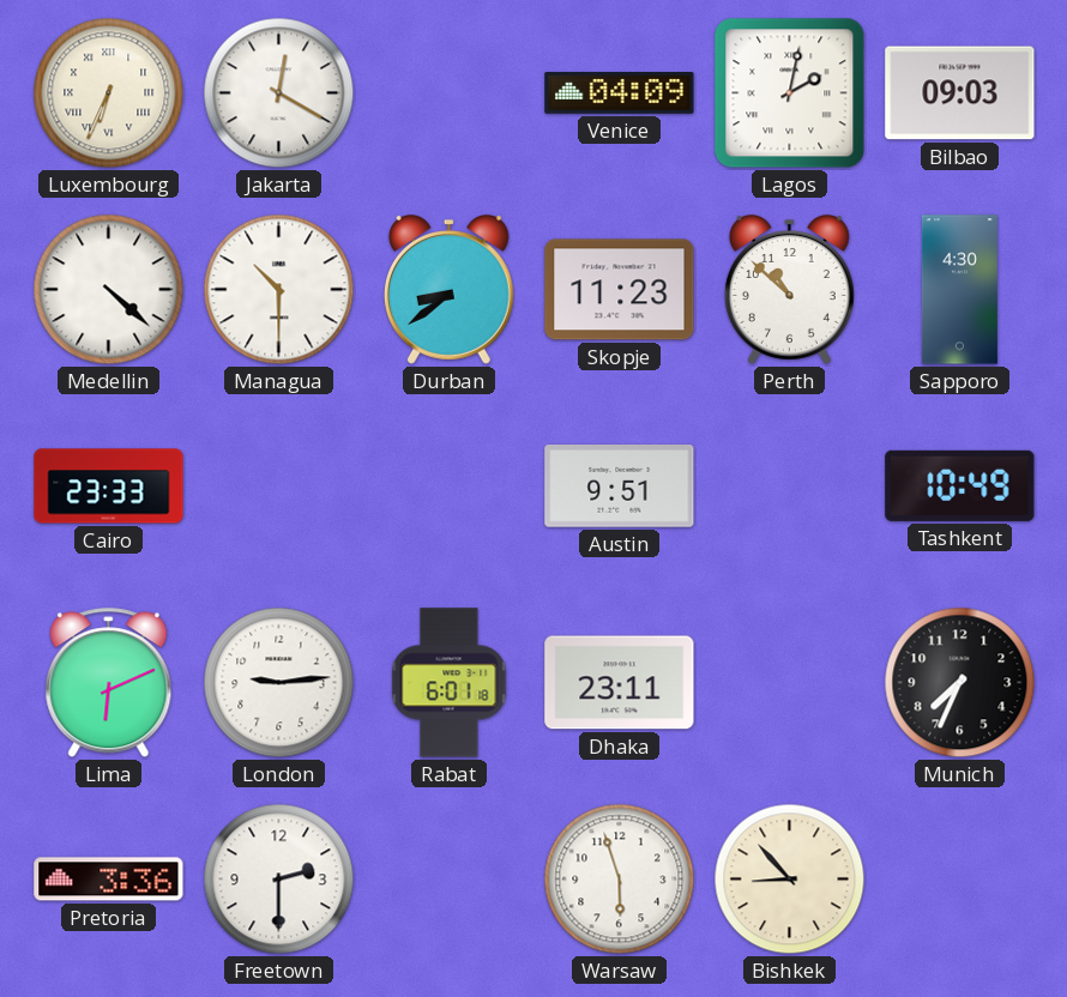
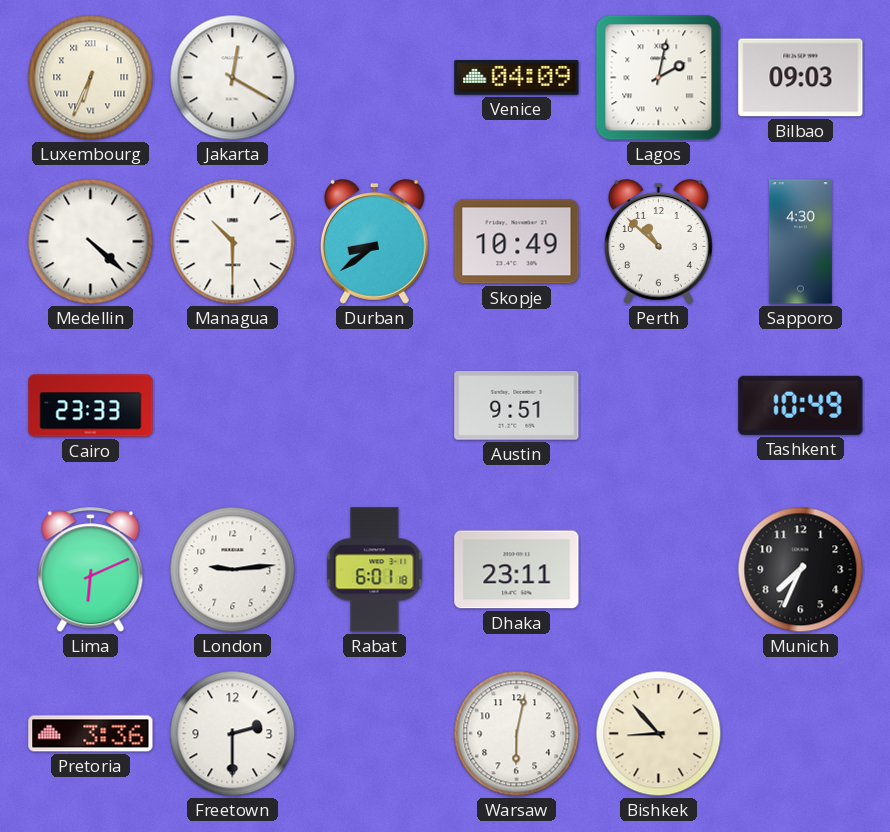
Skopje: 11:23 -> 10:49
Warsaw: 5:57 -> 6:02
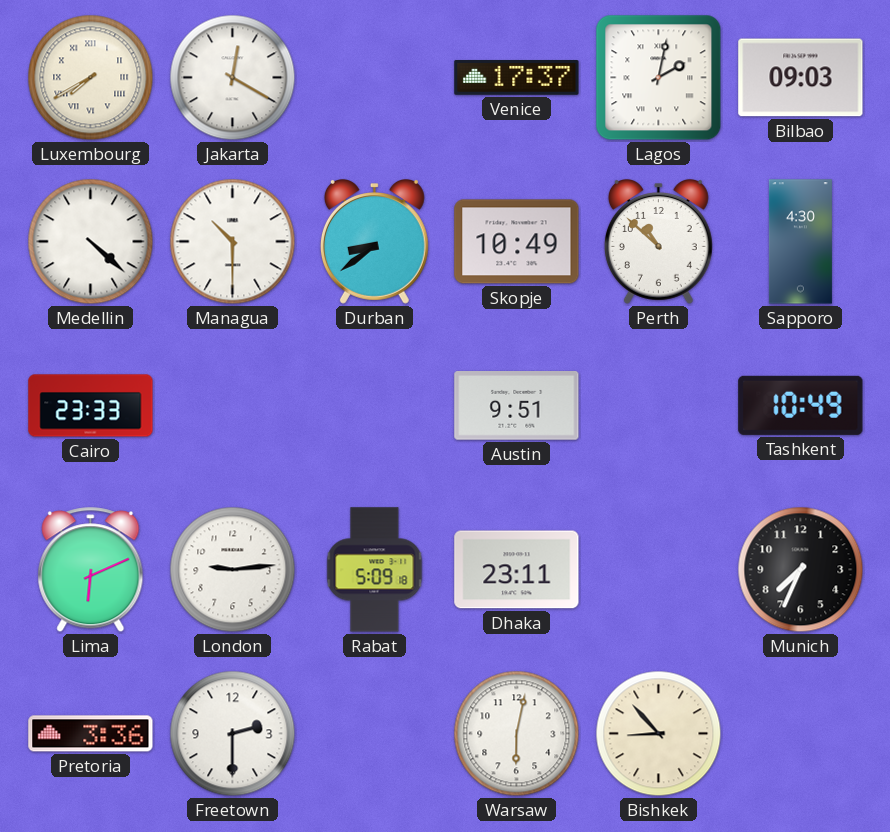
Luxembourg: 6:34 -> 7:40
Venice: 04:09 -> 17:37
Rabat: 6:01 -> 5:09
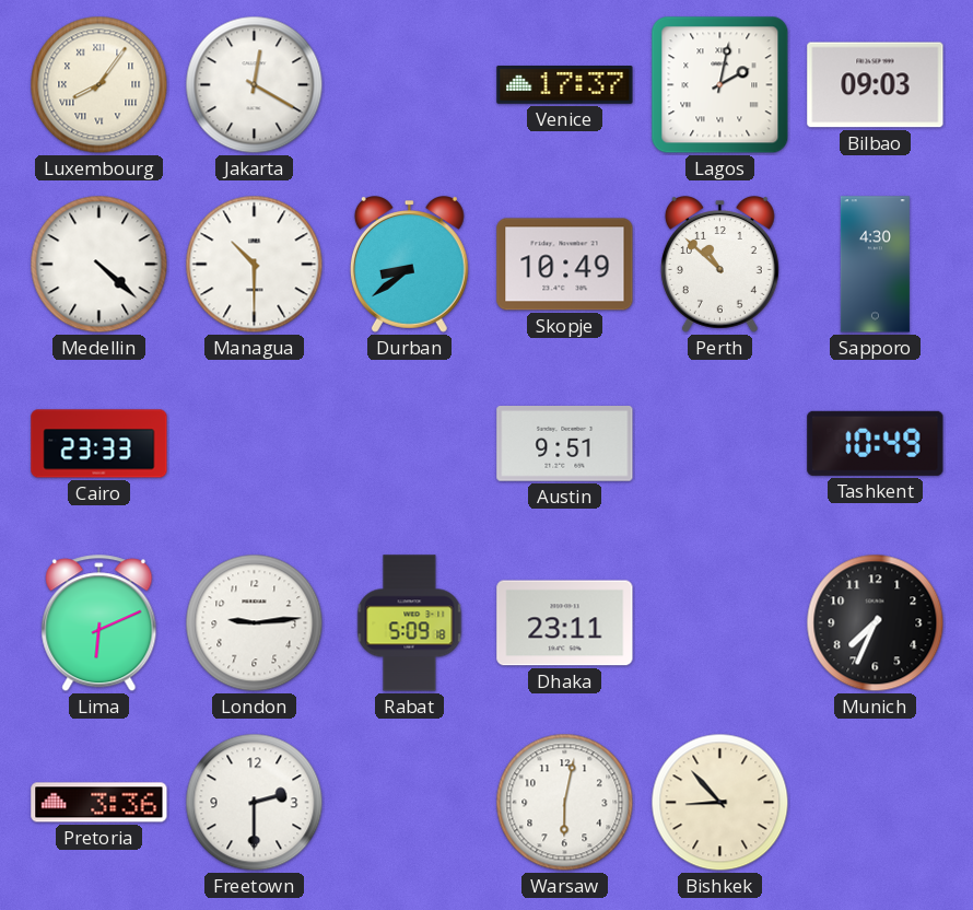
Luxembourg: 7:40 -> 8:06
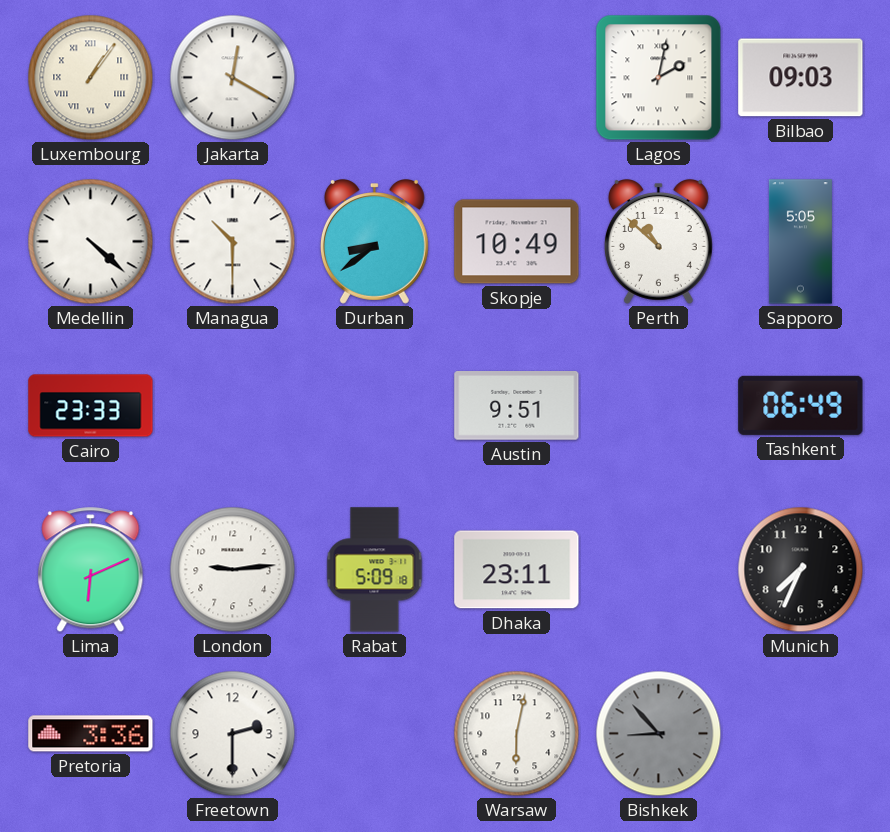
Luxembourg: 8:06 -> 1:06
Venice: 17:37 -> none
Sapporo: 4:30 -> 5:05
Tashkent: 10:49 -> 06:49
Bishkek dial: cream -> grey
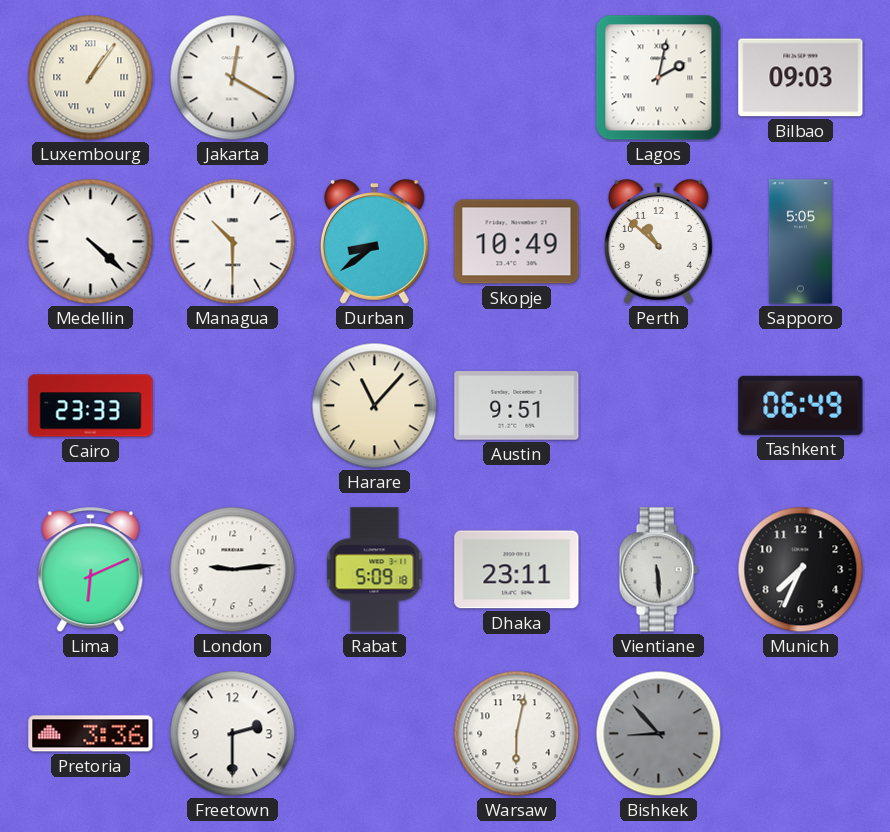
Harare: none -> 11:07
Vientiane: none -> 5:29
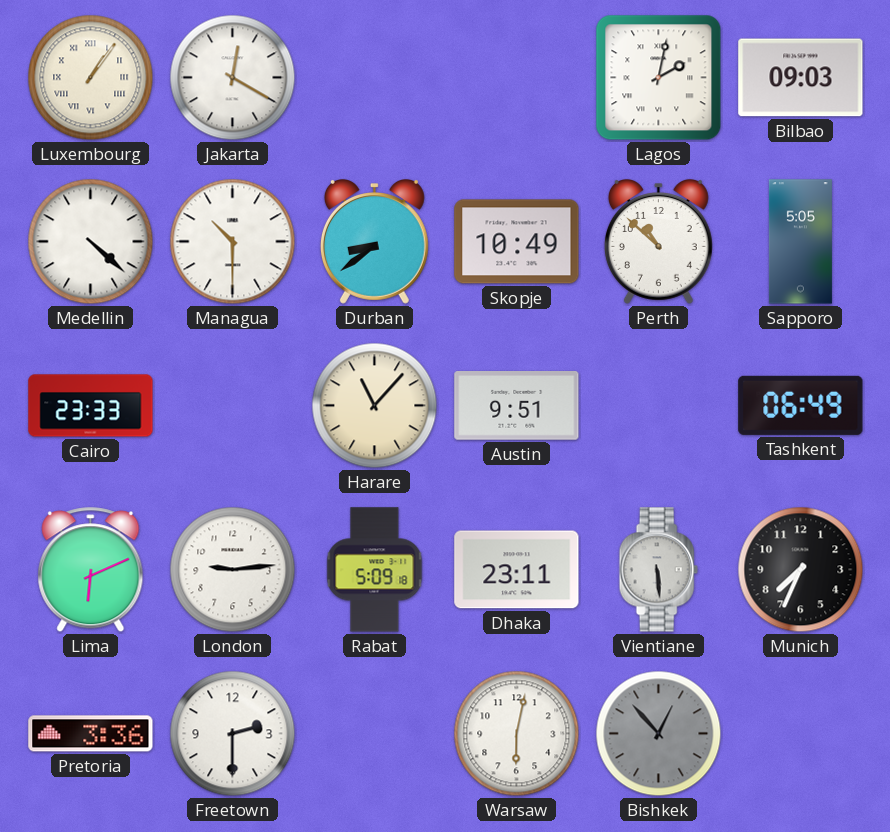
Bishkek: 8:53 -> 12:53
